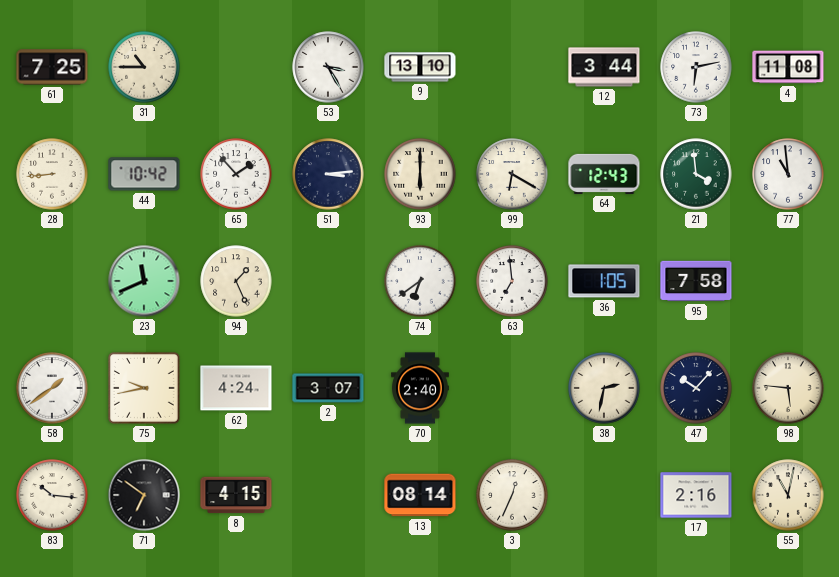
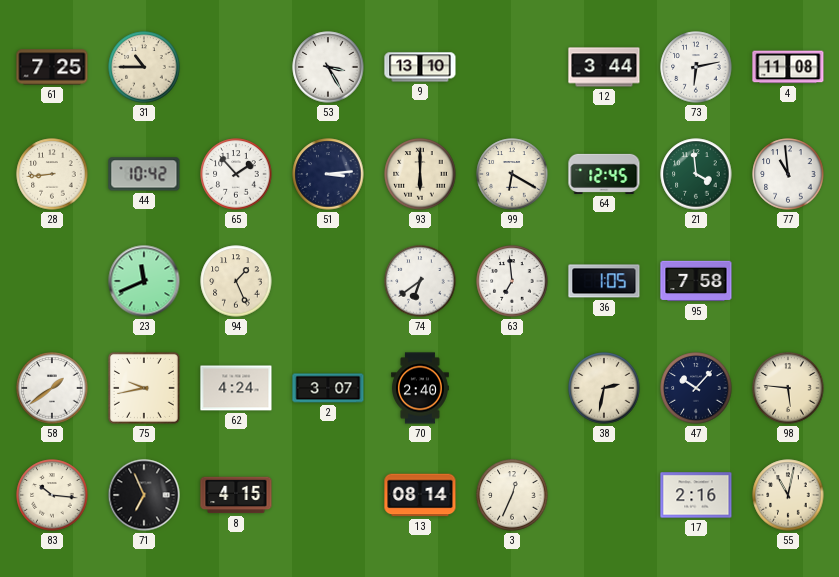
64: 12:43 -> 12:45
71: 6:51 -> 6:56
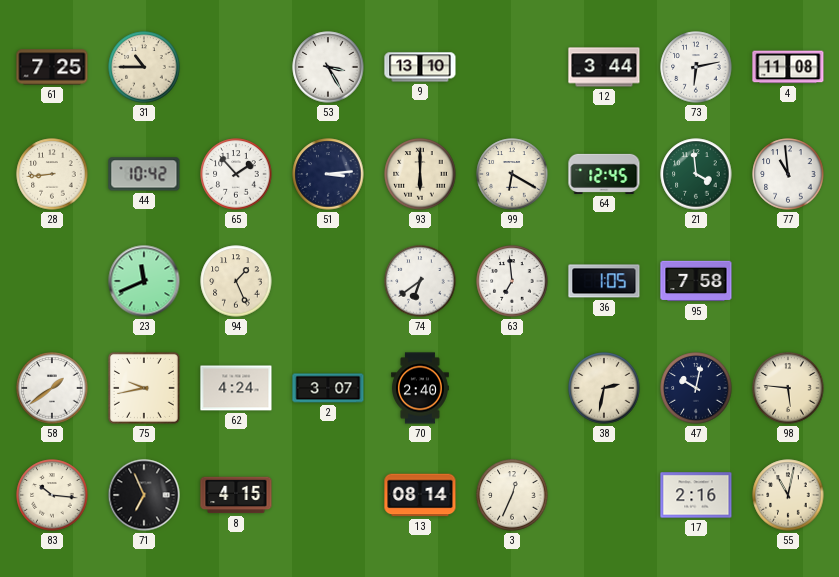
47: 10:07 -> 10:02
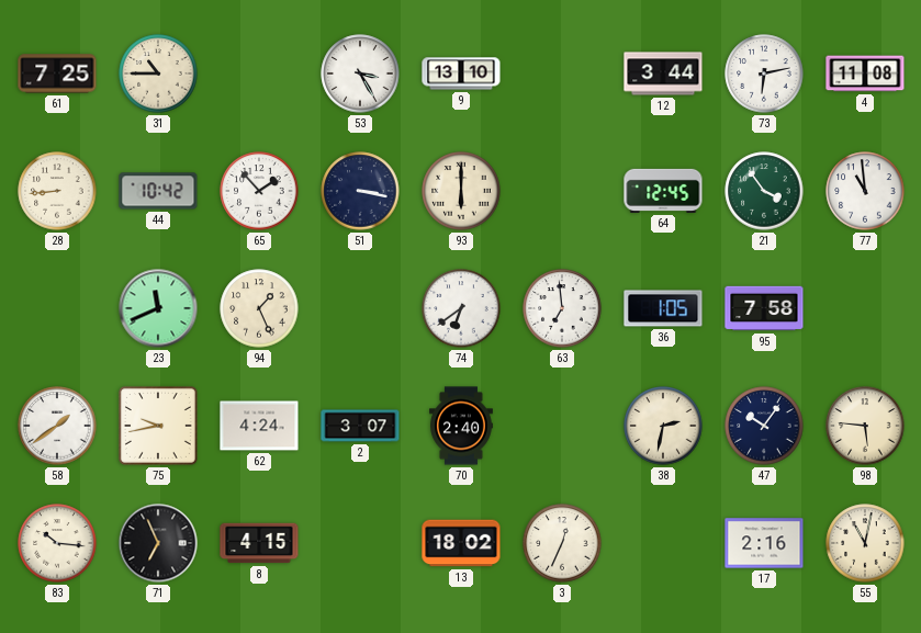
51: 3:14 -> 3:17
99: 6:20 -> none
21: 3:59 -> 3:54
47: 10:02 -> 10:06
13: 08:14 -> 18:02
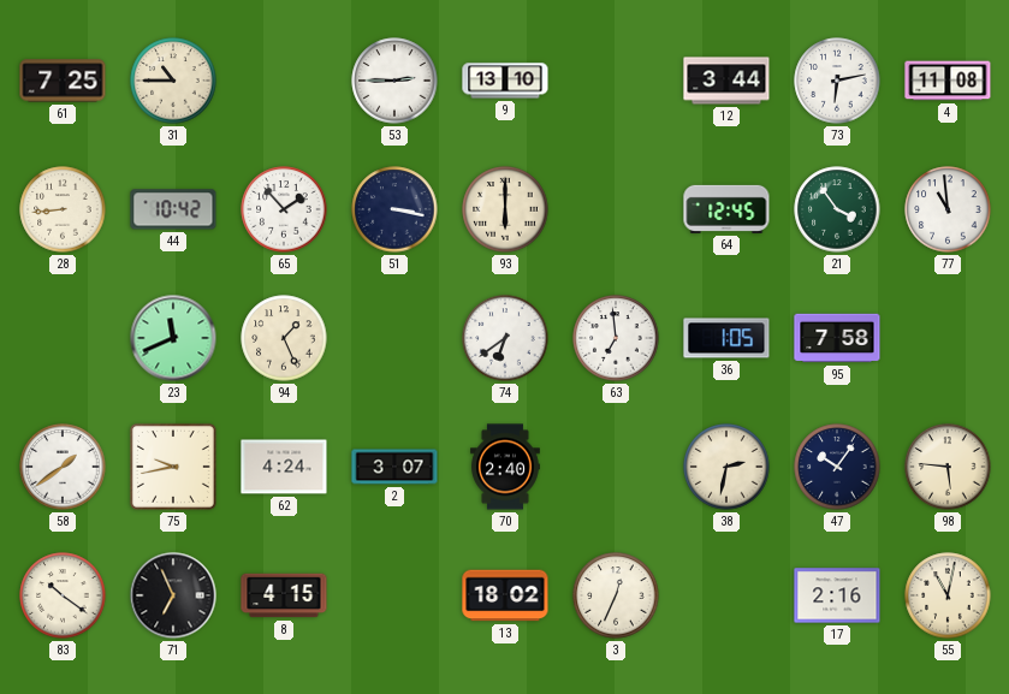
53: 3:25 -> 2:45
83: 10:16 -> 10:21
